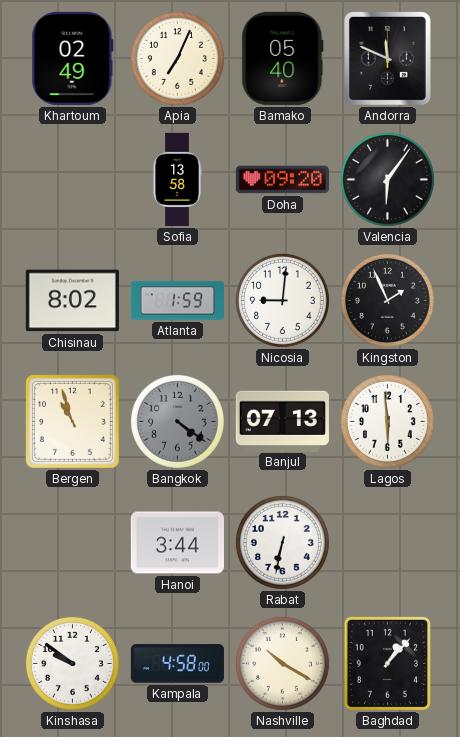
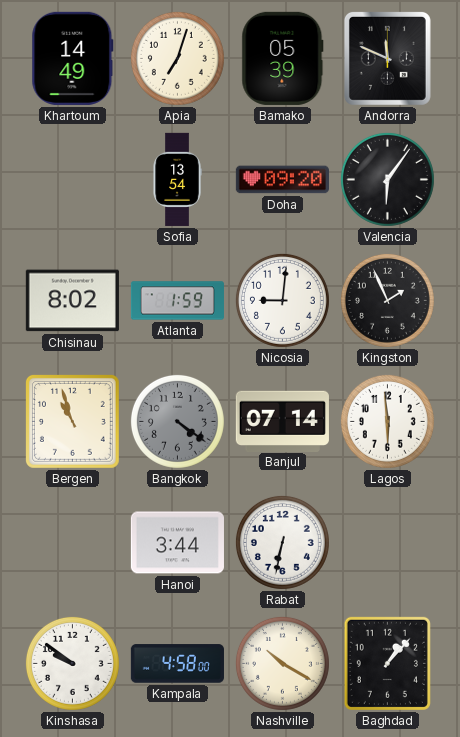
Khartoum: 02:49 -> 14:49
Apia: 7:04 -> 7:03
Bamako: 05:40 -> 05:39
Sofia: 13:58 -> 13:54
Banjul: 07:13 -> 07:14
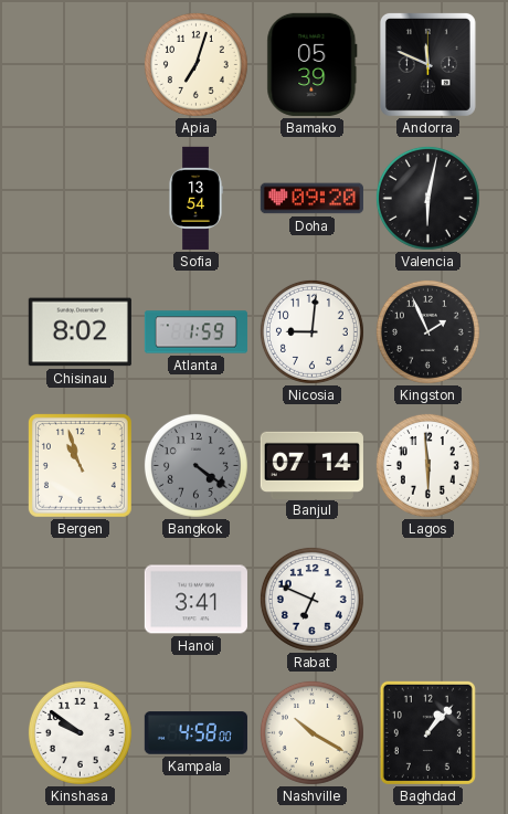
Khartoum: 14:49 -> none
Valencia: 6:06 -> 6:02
Hanoi: 3:44 -> 3:41
Rabat: 6:32 -> 6:49
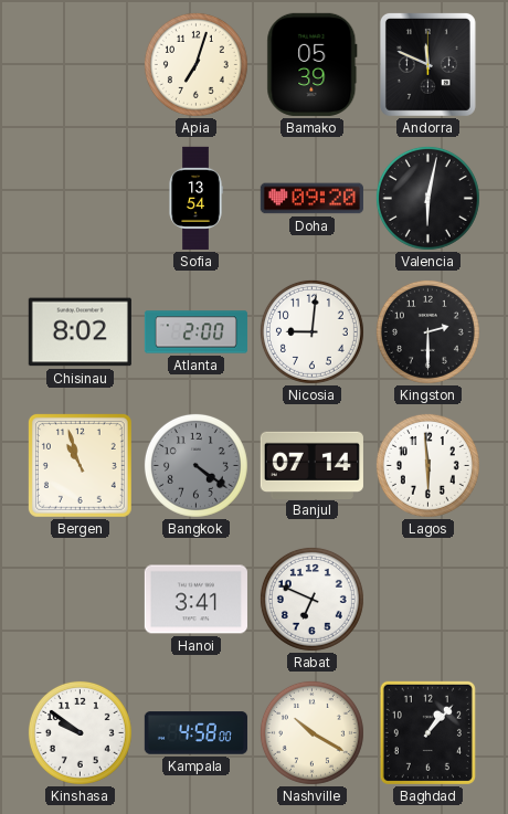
Atlanta: 1:59 -> 2:00
Kingston: 1:56 -> 2:30
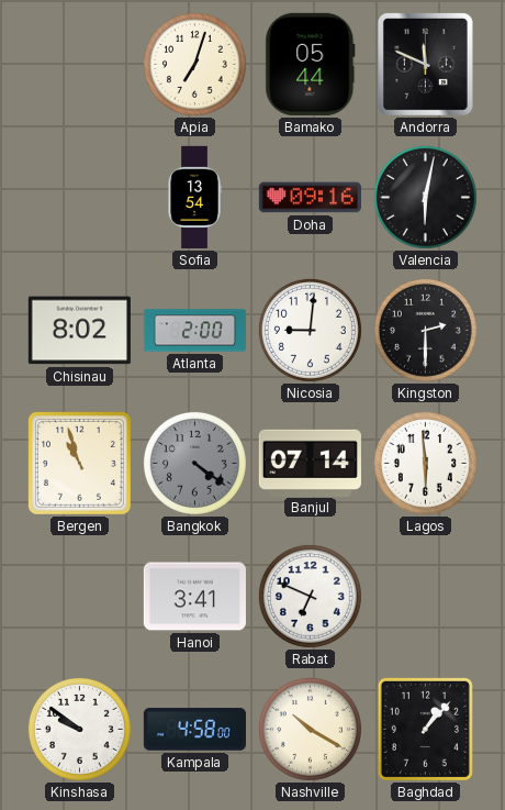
Bamako: 05:39 -> 05:44
Doha: 09:20 -> 09:16
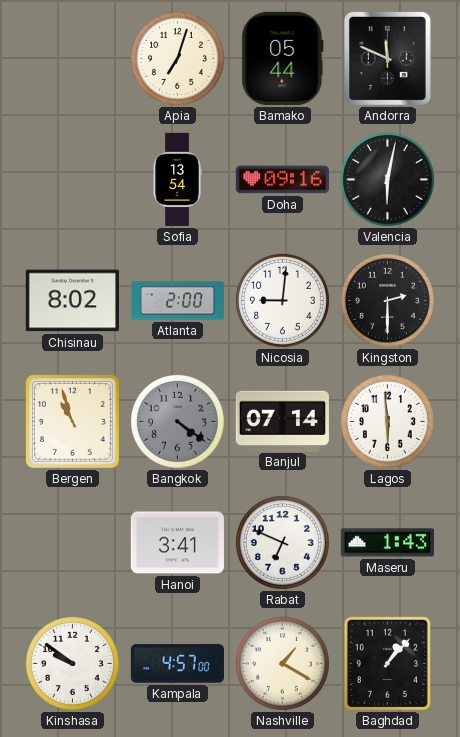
Maseru: none -> 1:43
Kampala: 4:58 -> 4:57
Nashville: 10:20 -> 1:20
